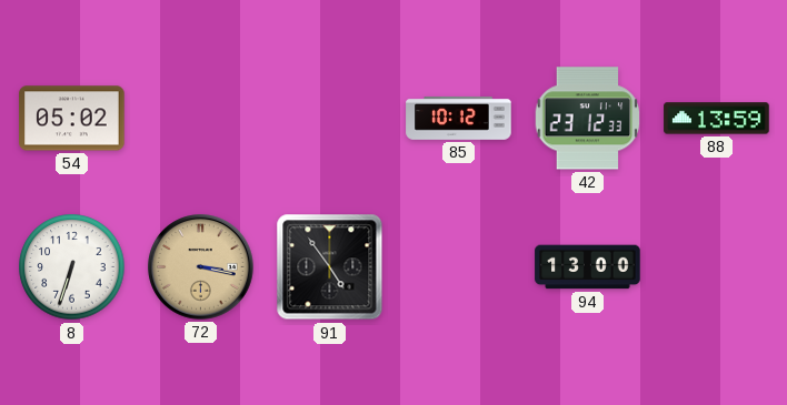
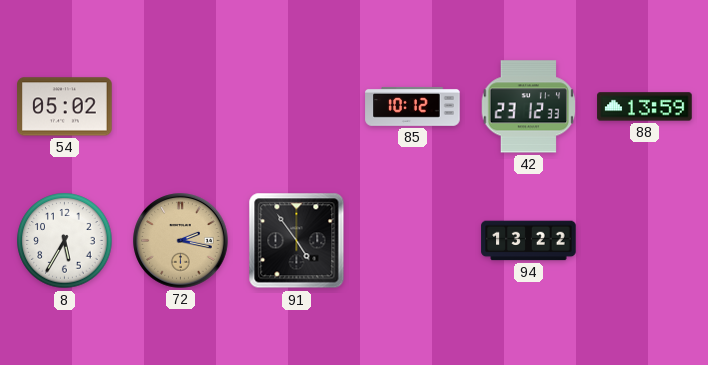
8: 6:33 -> 5:35
72: 3:17 -> 2:17
94: 13:00 -> 13:22
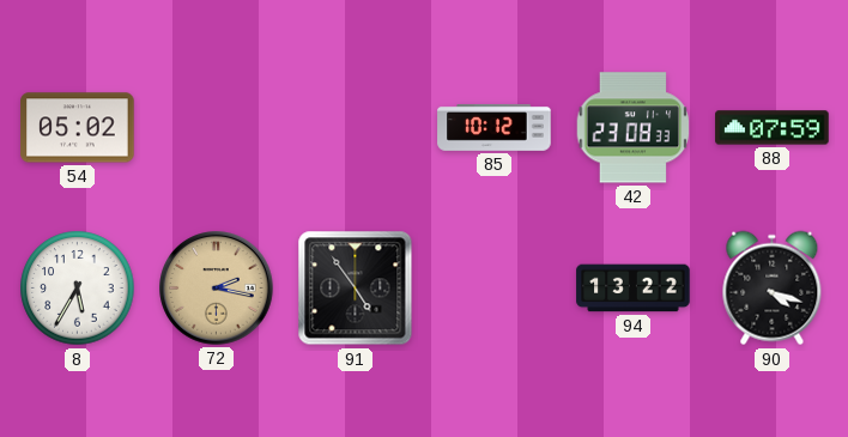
42: 23:12 -> 23:08
88: 13:59 -> 07:59
90: none -> 4:18
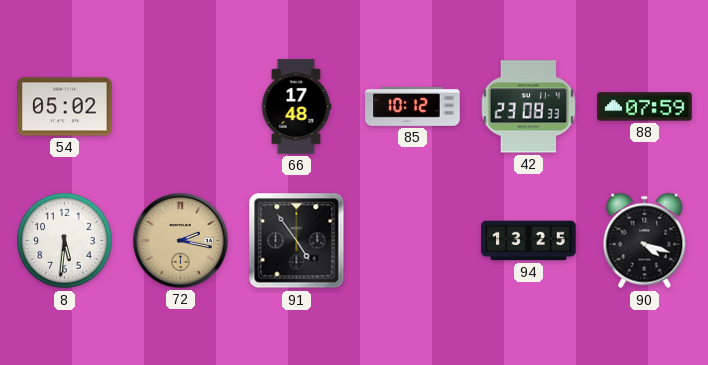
66: none -> 17:48
8: 5:35 -> 5:31
94: 13:22 -> 13:25
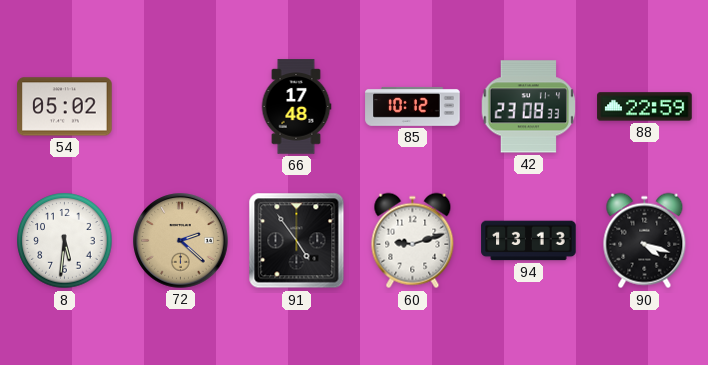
88: 07:59 -> 22:59
72: 2:17 -> 2:22
60: none -> 9:12
94: 13:25 -> 13:13
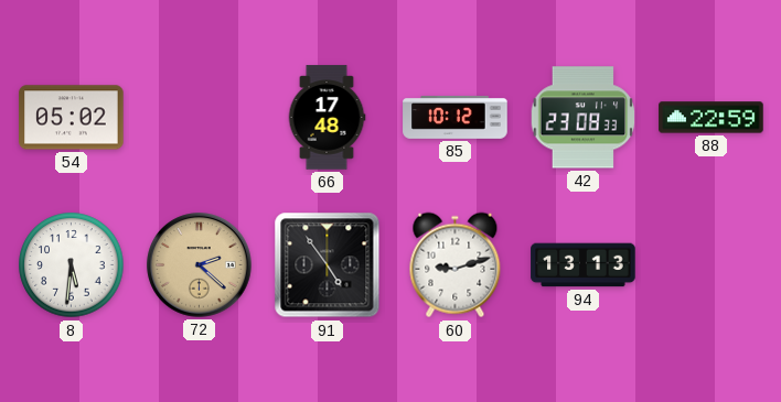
90: 4:18 -> none
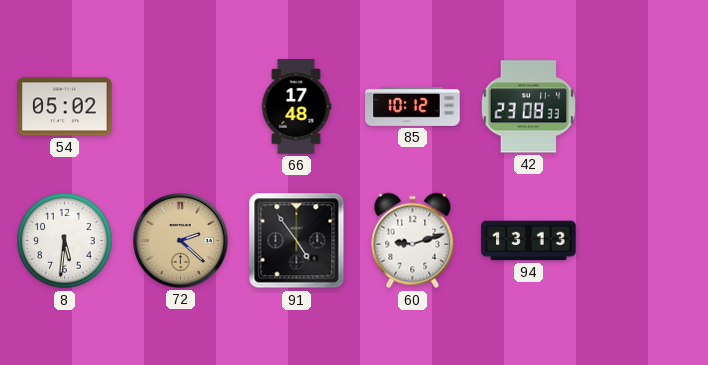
88: 22:59 -> none
